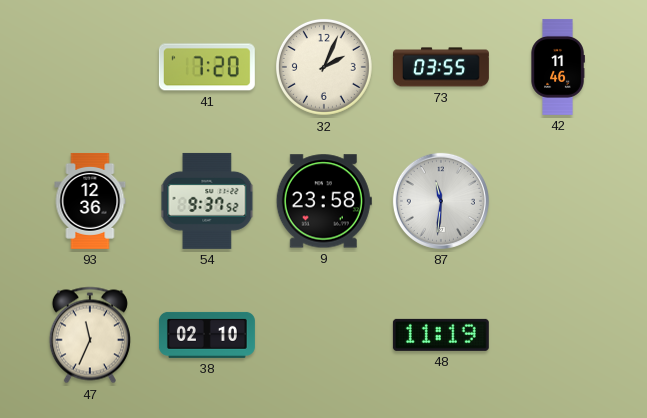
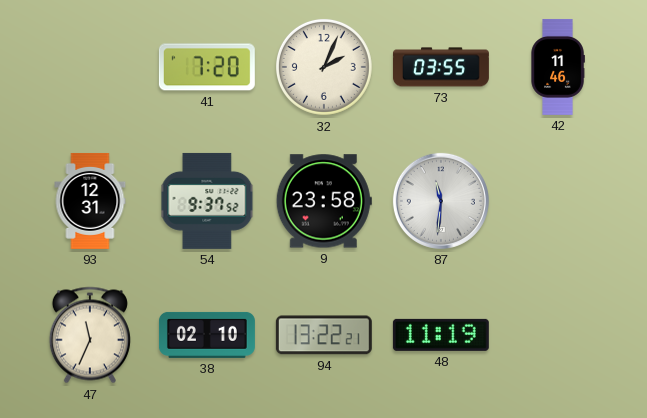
93: 12:36 -> 12:31
94: none -> 13:22
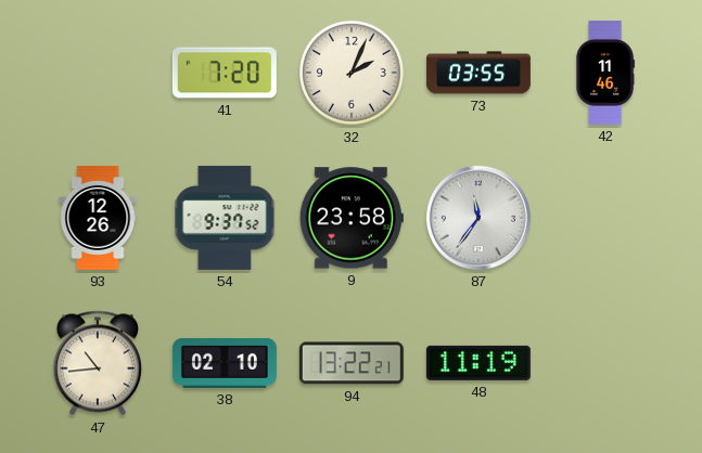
93: 12:31 -> 12:26
87: 11:31 -> 11:36
47: 11:34 -> 10:44
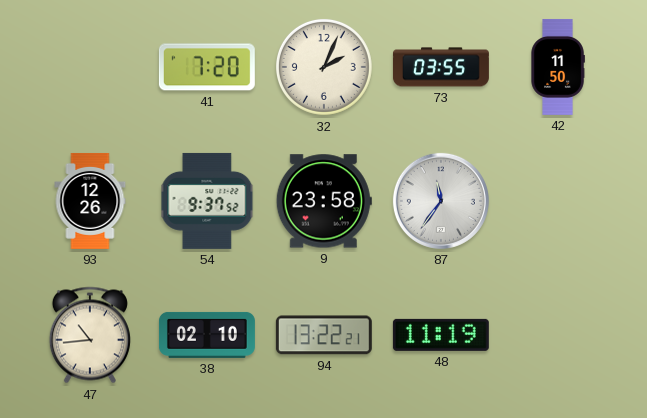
42: 11:46 -> 11:50
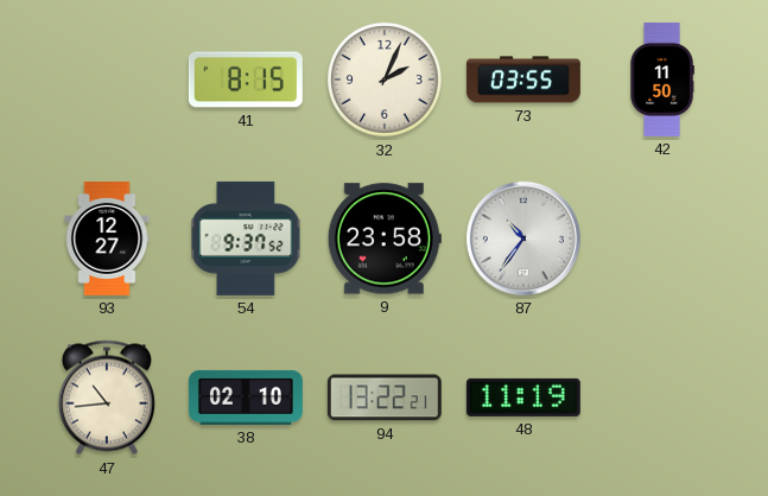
41: 7:20 -> 8:15
93: 12:26 -> 12:27
87: 11:36 -> 10:36
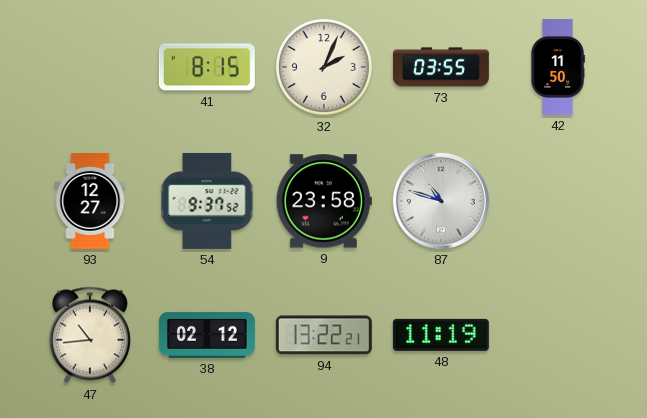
87: 10:36 -> 10:48
38: 02:10 -> 02:12
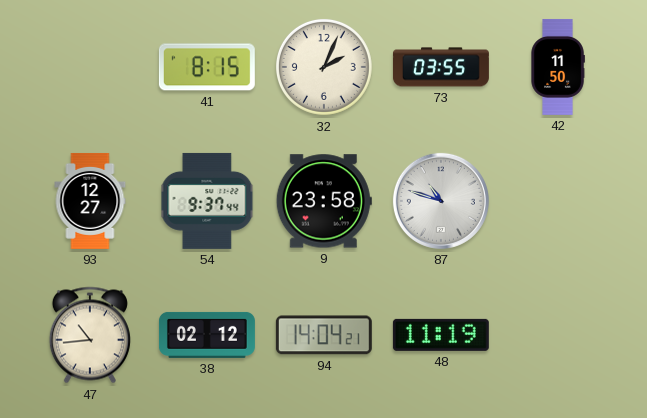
54: 9:37:52 -> 9:37:44
94: 13:22 -> 14:04
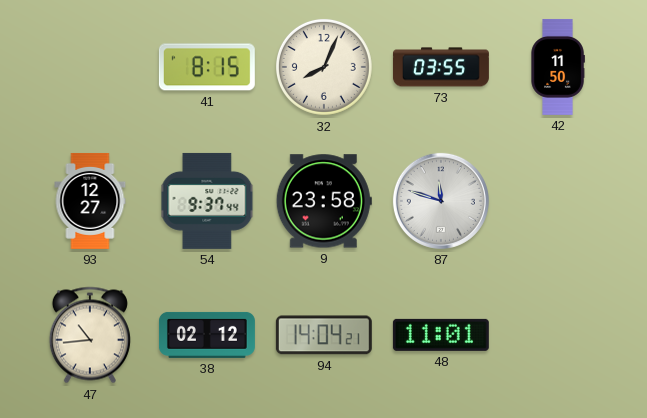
32: 2:04 -> 8:04
87: 10:48 -> 11:48
48: 11:19 -> 11:01
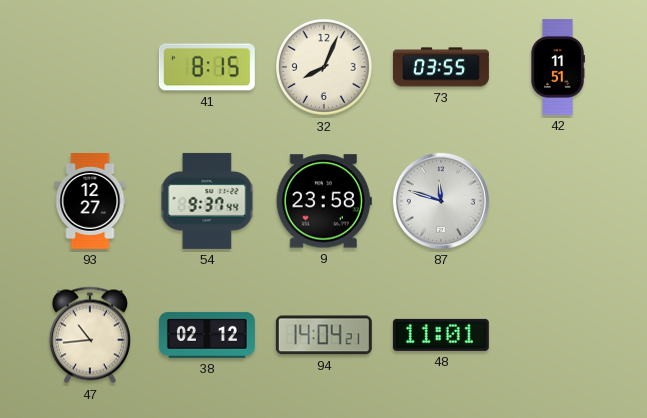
42: 11:50 -> 11:51
